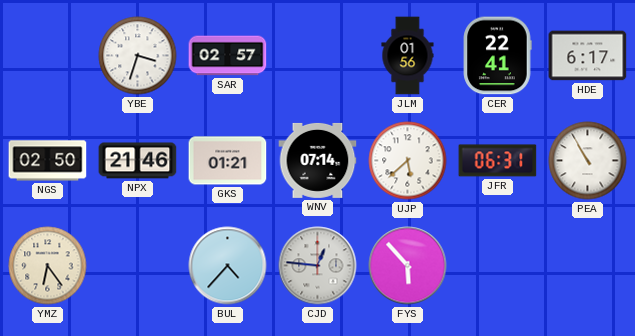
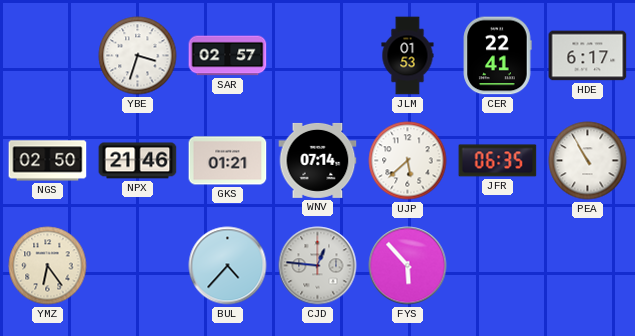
JLM: 01:56 -> 01:53
JFR: 06:31 -> 06:35
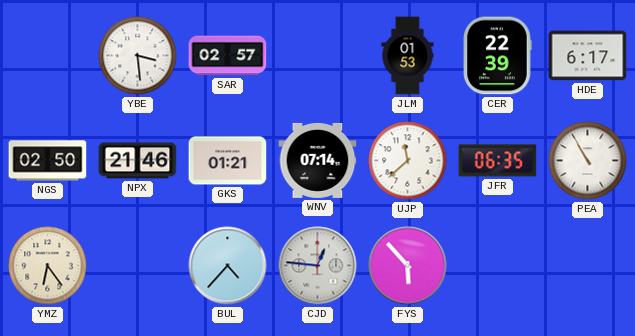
YBE: 3:33 -> 3:29
CER: 22:41 -> 22:39
UJP: 5:38 -> 11:38
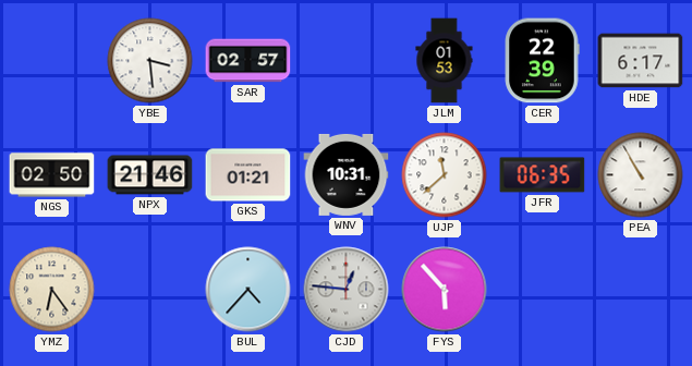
WNV: 07:14 -> 10:31
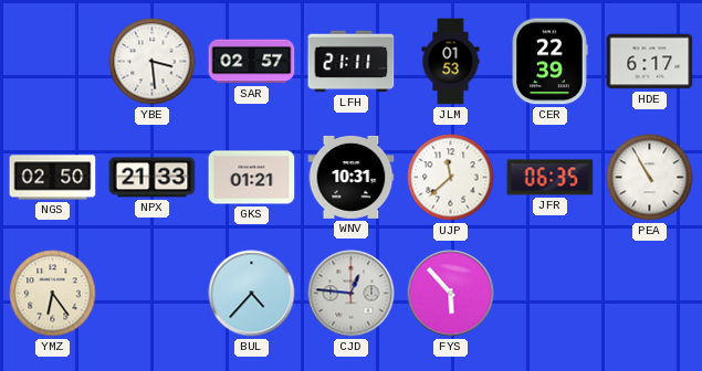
LFH: none -> 21:11
NPX: 21:46 -> 21:33
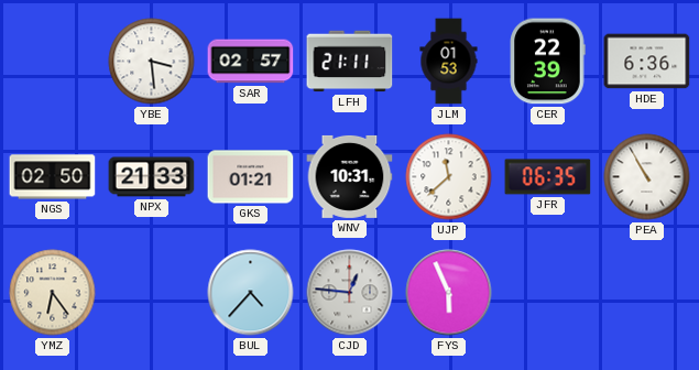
HDE: 6:17 -> 6:36
FYS: 5:53 -> 5:56
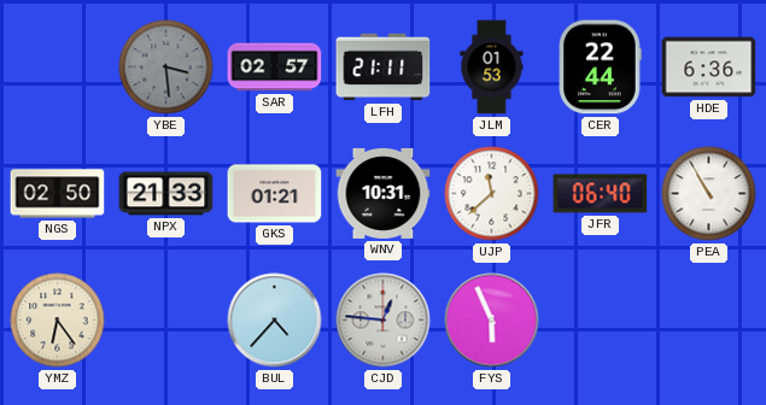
YBE dial: white -> grey
CER: 22:39 -> 22:44
JFR: 06:35 -> 06:40
